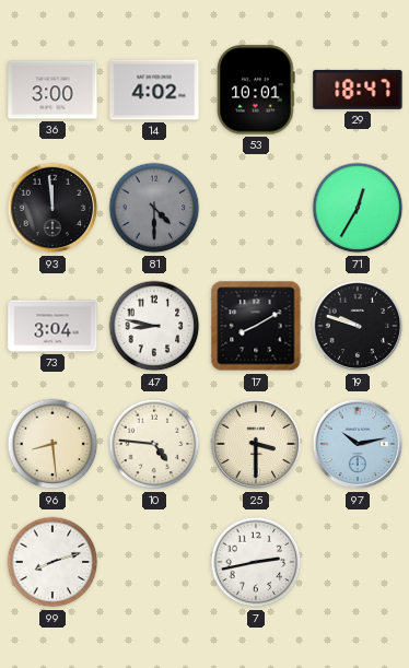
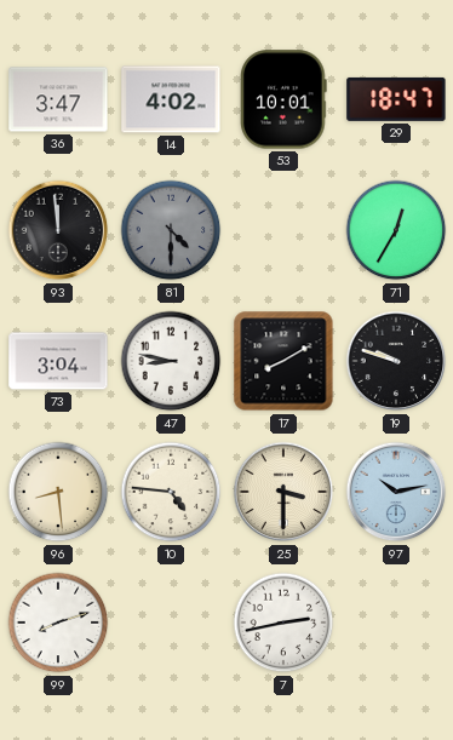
36: 3:00 -> 3:47
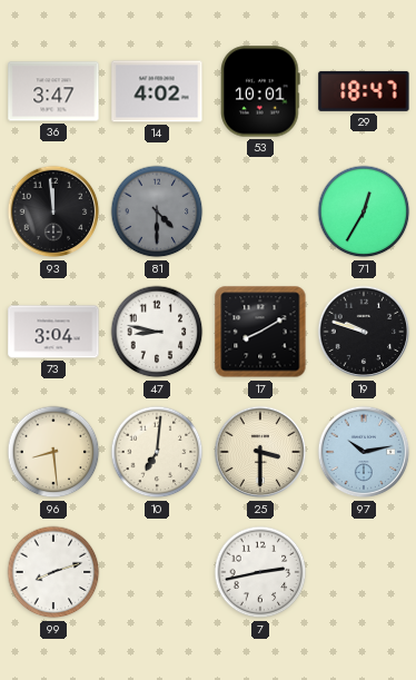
10: 4:46 -> 7:01
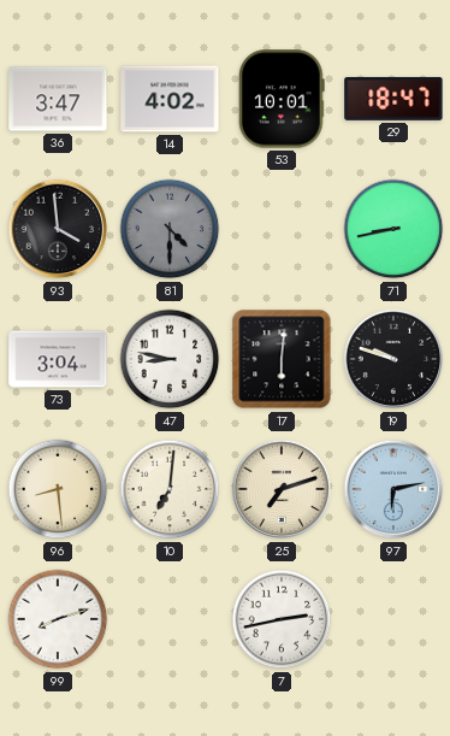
93: 11:59 -> 3:59
71: 12:35 -> 8:43
17: 8:10 -> 6:01
25: 3:30 -> 7:12
97: 10:13 -> 6:13
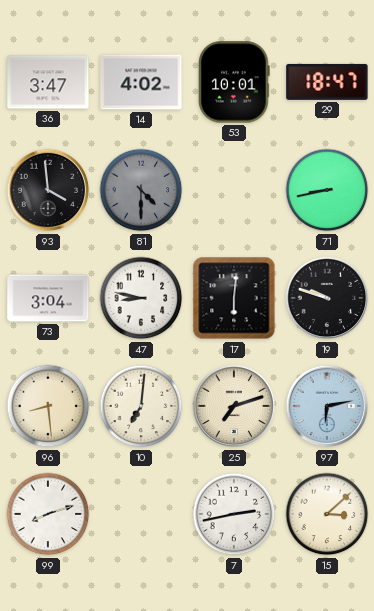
15: none -> 3:08
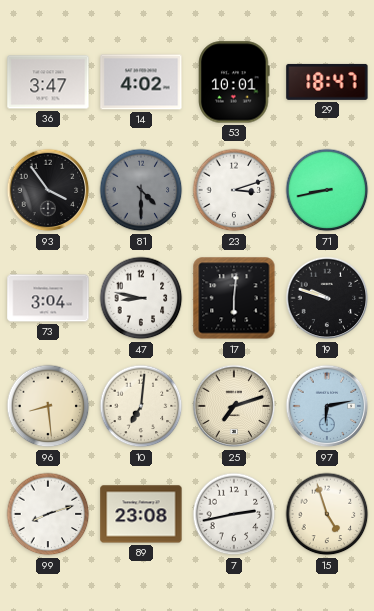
93: 3:59 -> 3:54
23: none -> 3:12
89: none -> 23:08
15: 3:08 -> 4:57
